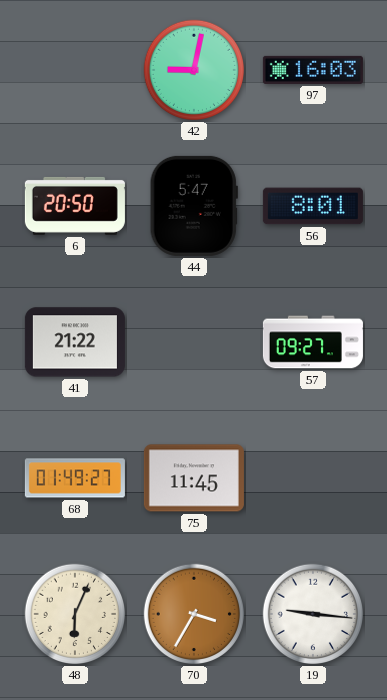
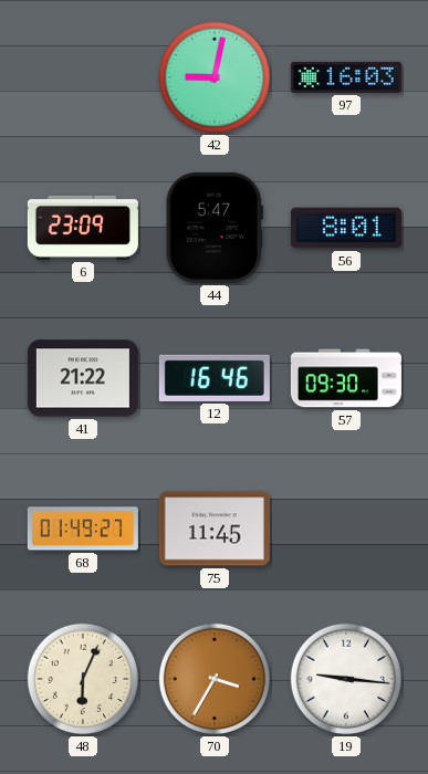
6: 20:50 -> 23:09
12: none -> 16:46
57: 09:27 -> 09:30
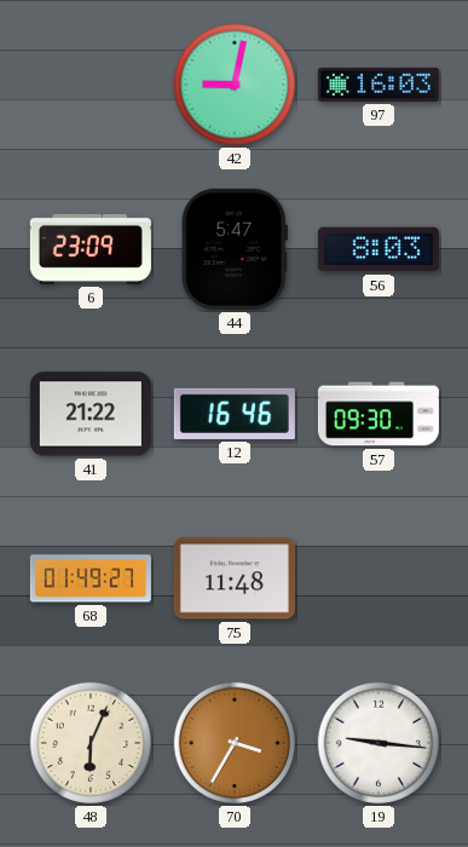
56: 8:01 -> 8:03
75: 11:45 -> 11:48
